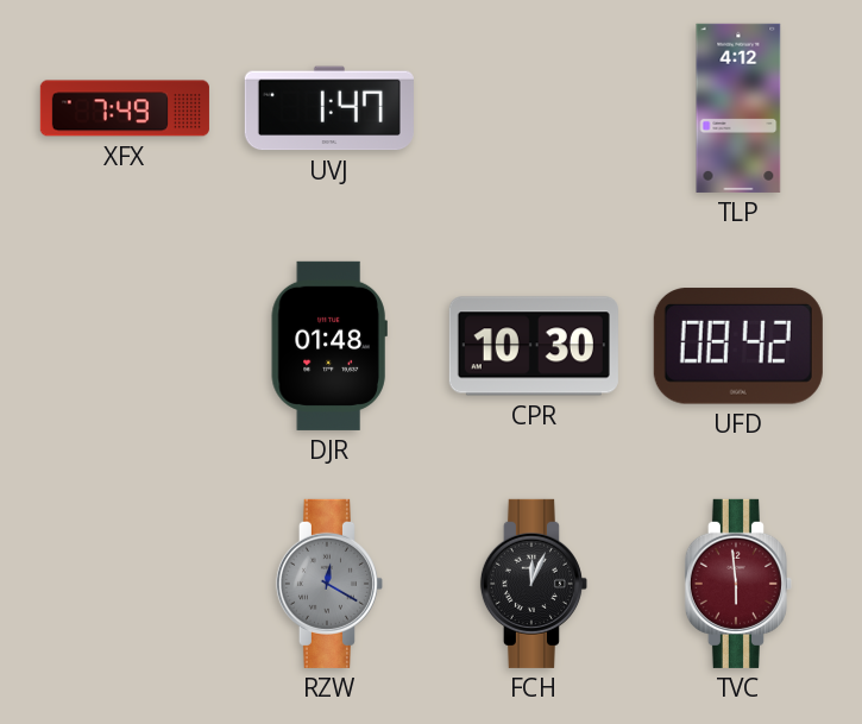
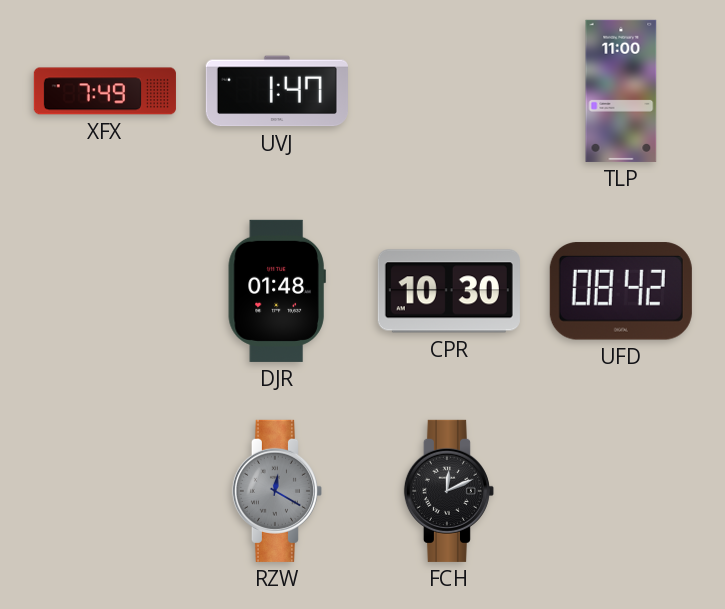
TLP: 4:12 -> 11:00
FCH: 12:04 -> 12:11
TVC: 5:59 -> none
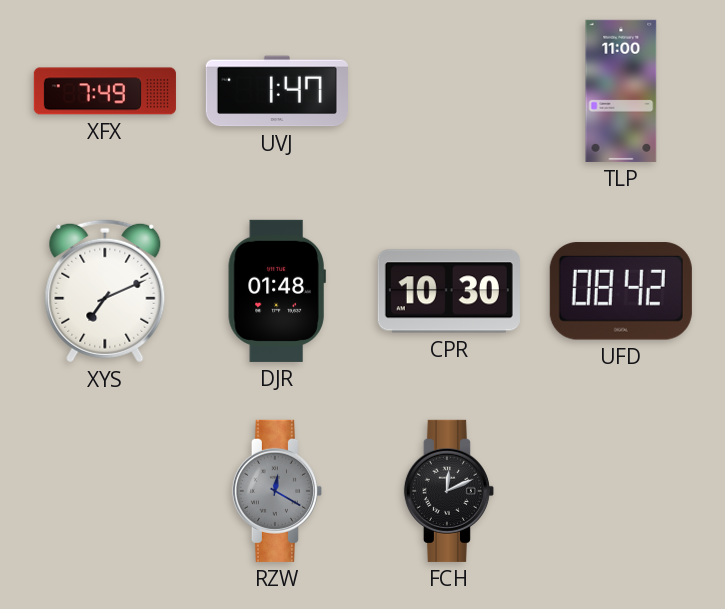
XYS: none -> 7:11
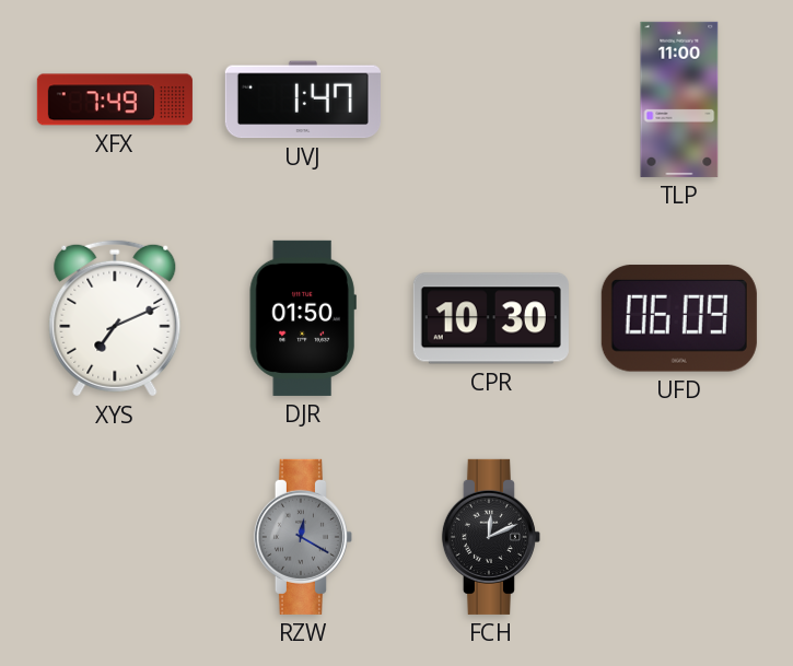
DJR: 01:48 -> 01:50
UFD: 08:42 -> 06:09
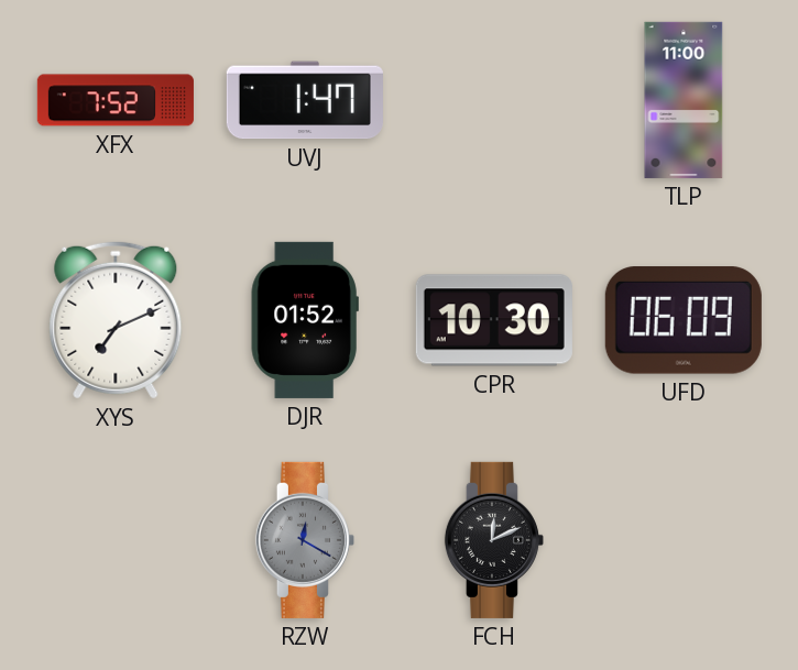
XFX: 7:49 -> 7:52
DJR: 01:50 -> 01:52
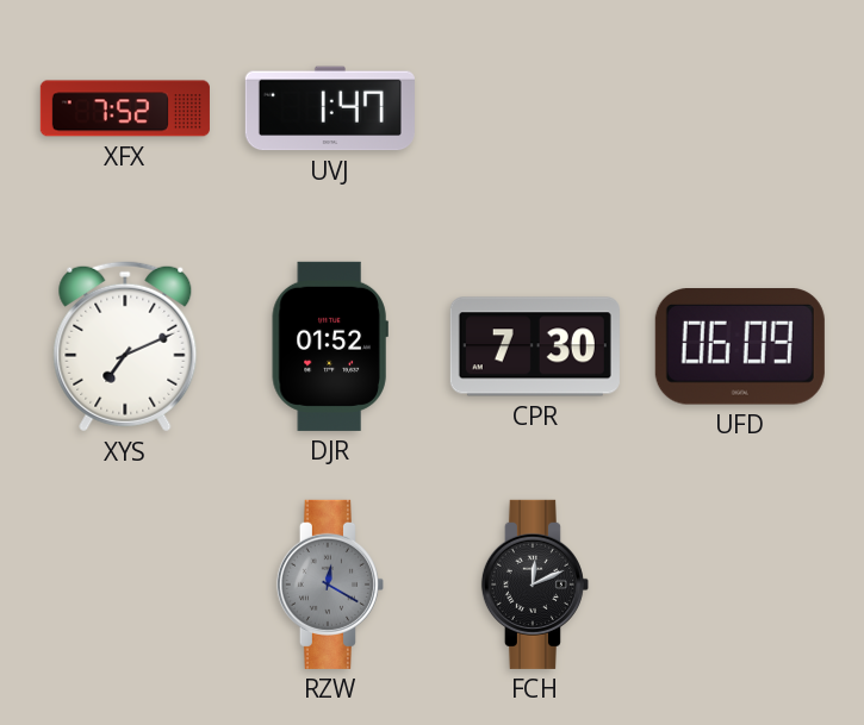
TLP: 11:00 -> none
CPR: 10:30 -> 7:30
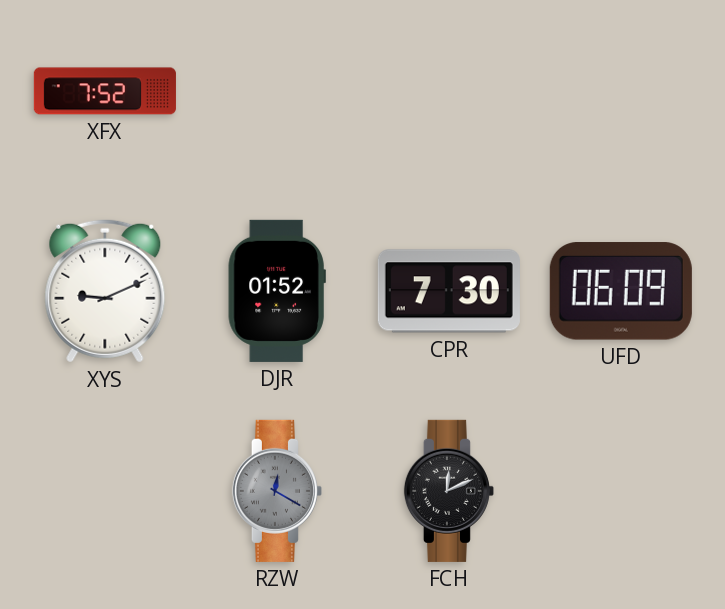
UVJ: 1:47 -> none
XYS: 7:11 -> 9:11
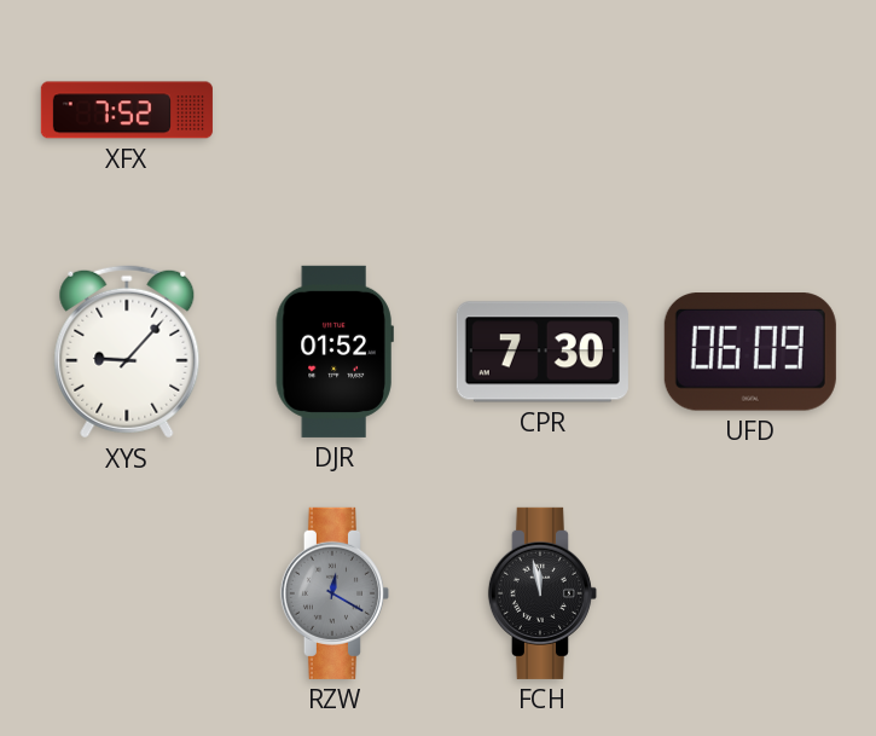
XYS: 9:11 -> 9:07
FCH: 12:11 -> 11:58
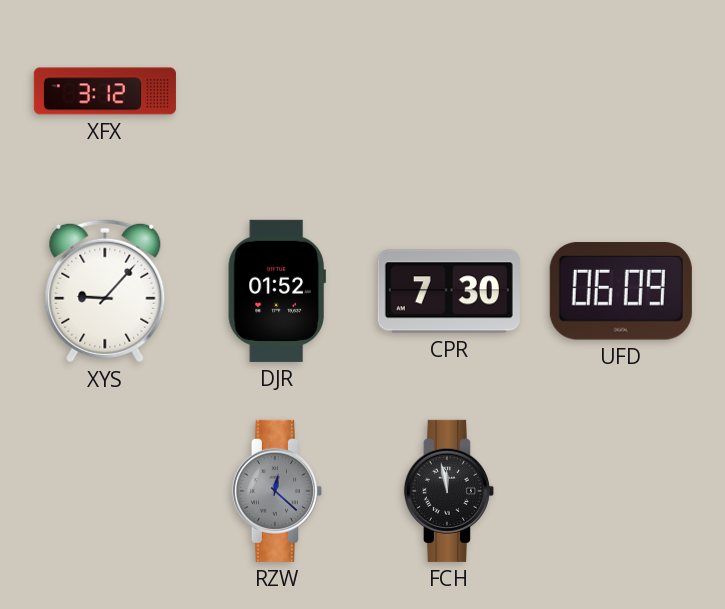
XFX: 7:52 -> 3:12
RZW: 12:20 -> 12:22
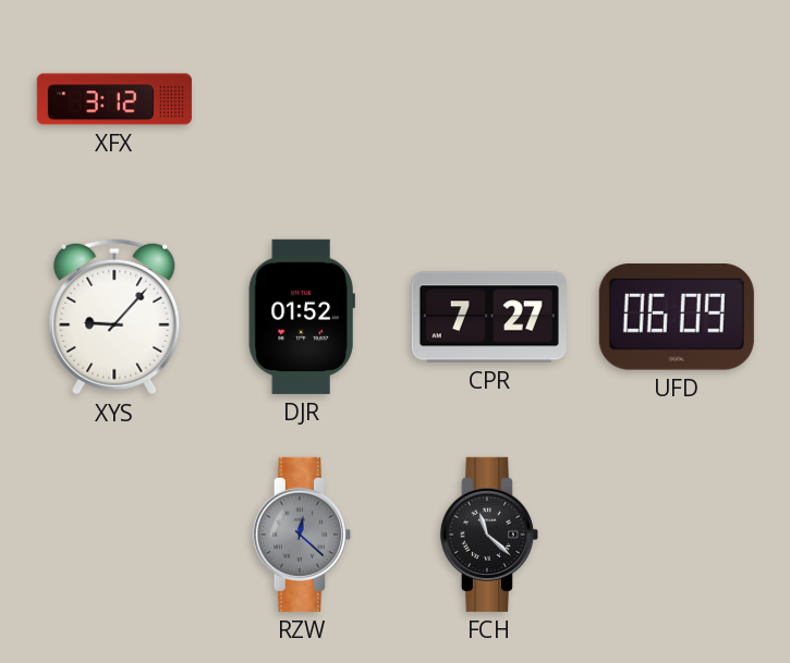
CPR: 7:30 -> 7:27
FCH: 11:58 -> 11:22
